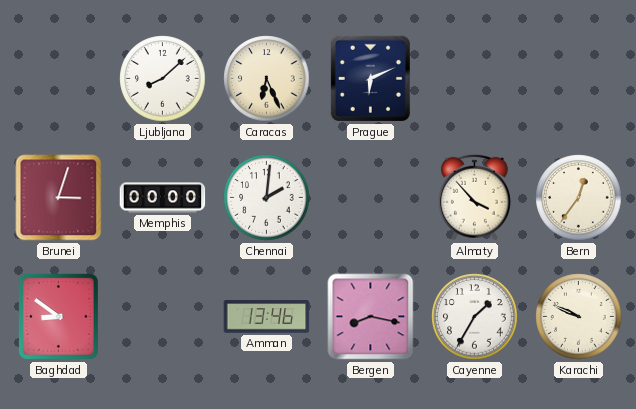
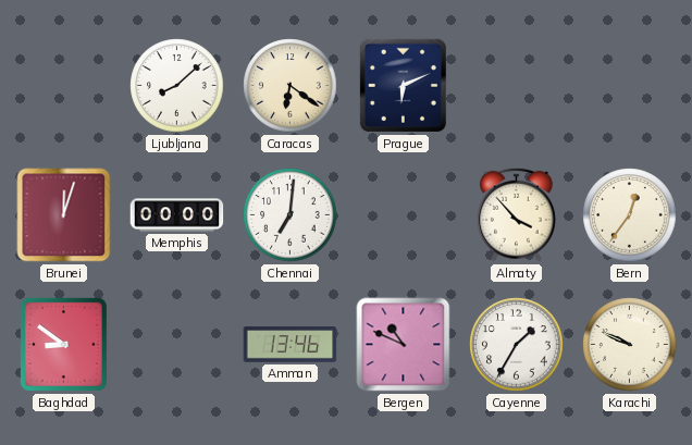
Caracas: 6:26 -> 6:21
Brunei: 3:03 -> 12:03
Chennai: 2:01 -> 7:01
Bergen: 8:17 -> 10:49
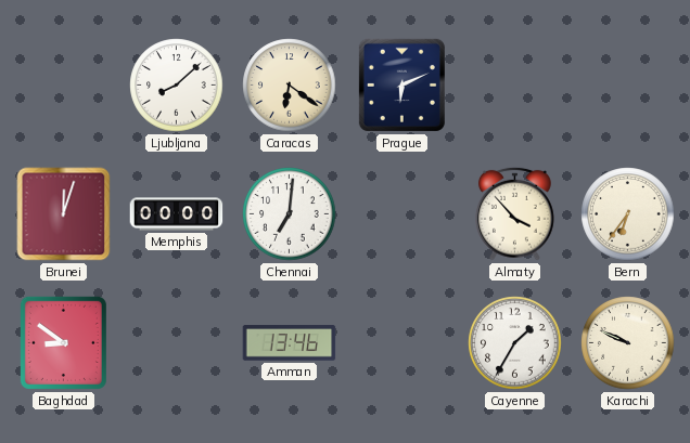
Bern: 12:36 -> 6:36
Bergen: 10:49 -> none
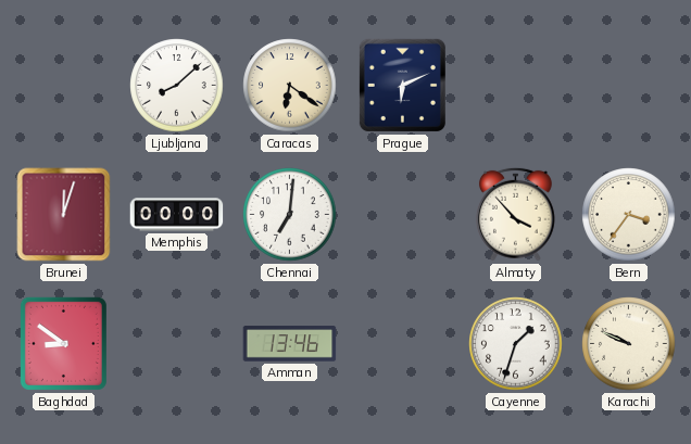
Bern: 6:36 -> 3:36
Cayenne: 1:35 -> 1:33
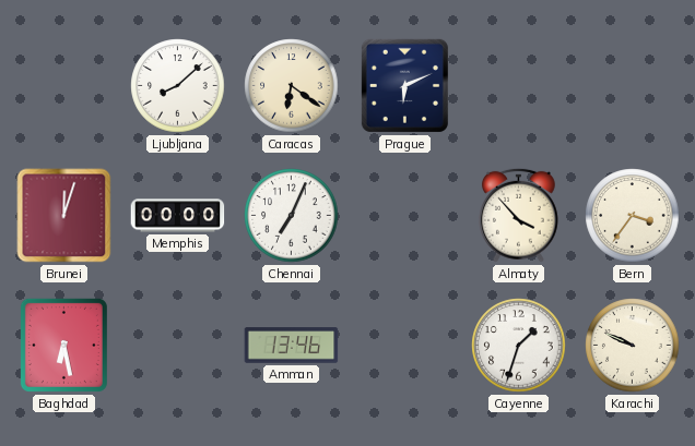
Chennai: 7:01 -> 7:04
Baghdad: 8:51 -> 6:28
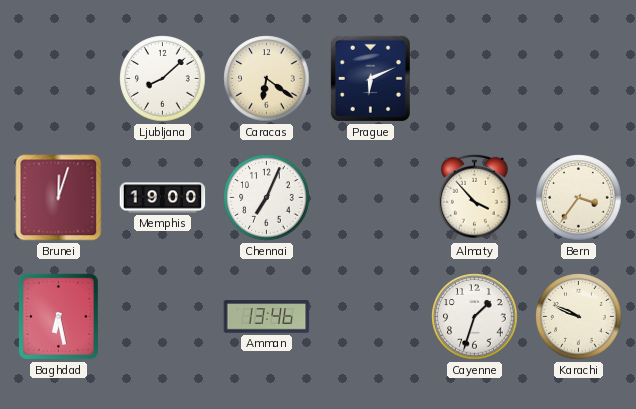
Memphis: 00:00 -> 19:00
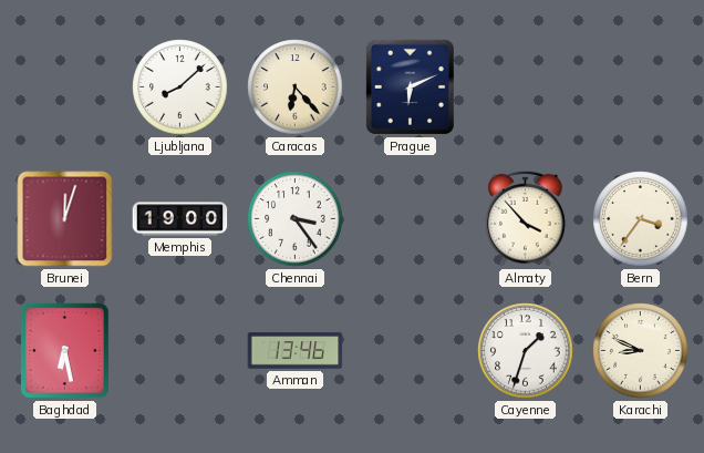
Caracas: 6:21 -> 6:23
Chennai: 7:04 -> 3:24
Karachi: 9:49 -> 8:49
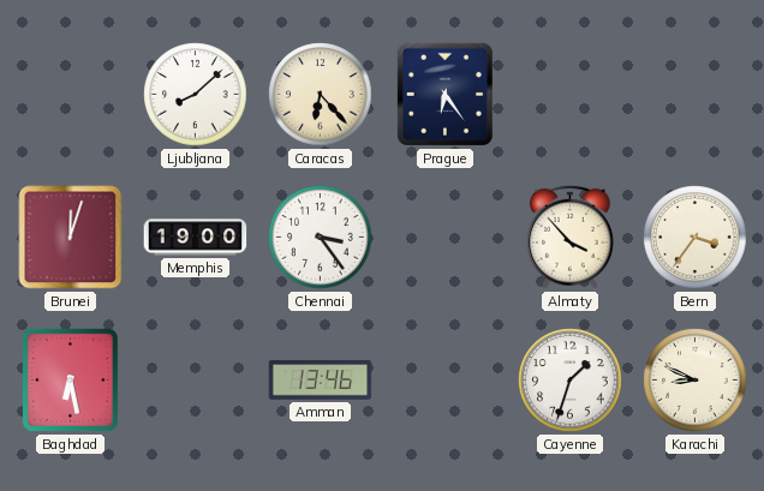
Prague: 6:11 -> 6:24
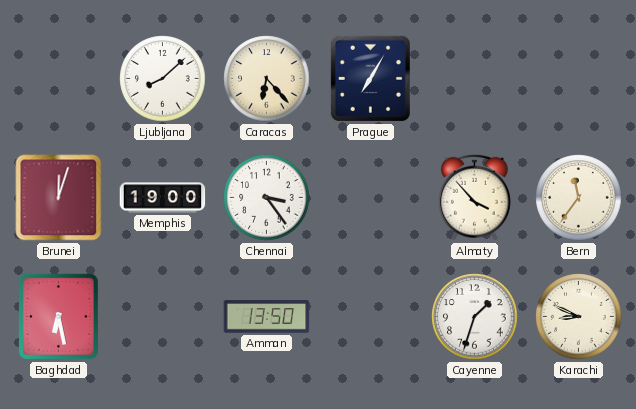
Prague: 6:24 -> 7:05
Bern: 3:36 -> 11:36
Amman: 13:46 -> 13:50
